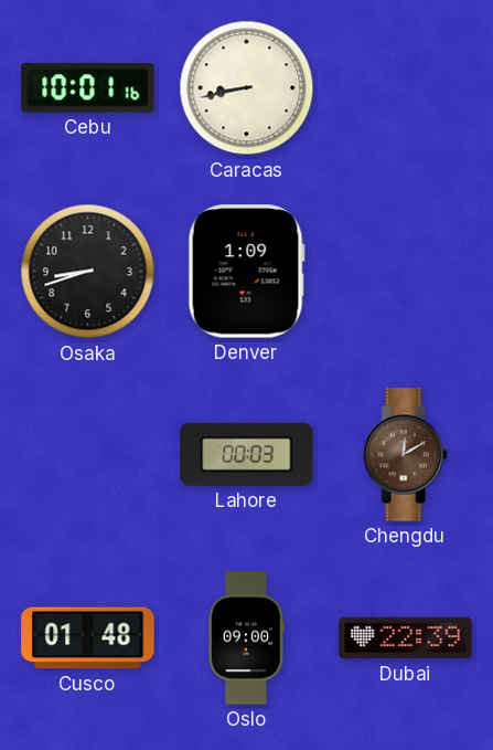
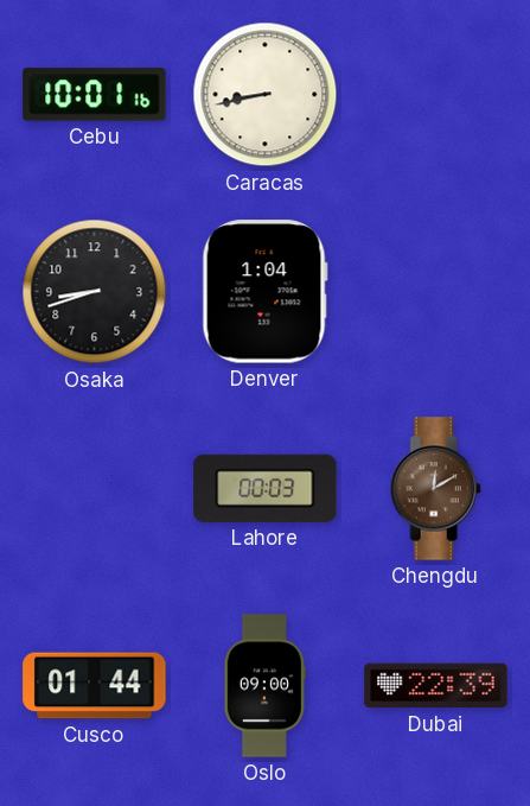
Denver: 1:09 -> 1:04
Cusco: 01:48 -> 01:44
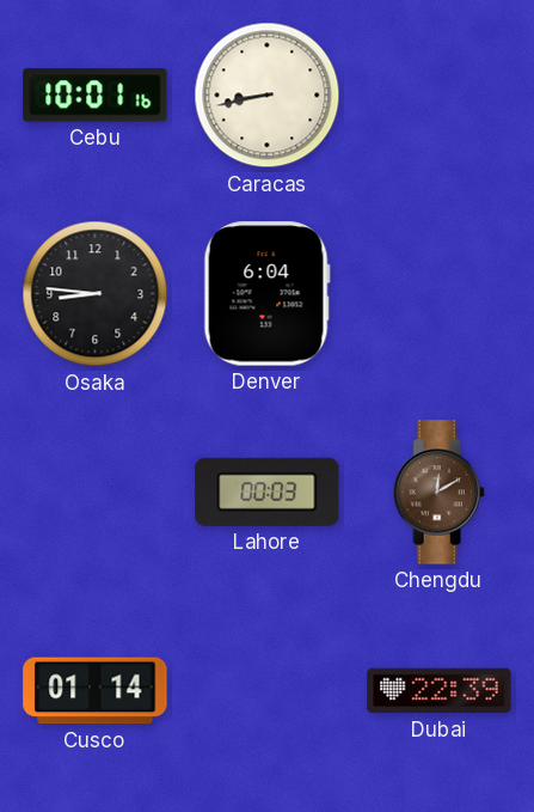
Osaka: 8:42 -> 8:46
Denver: 1:04 -> 6:04
Cusco: 01:44 -> 01:14
Oslo: 09:00 -> none
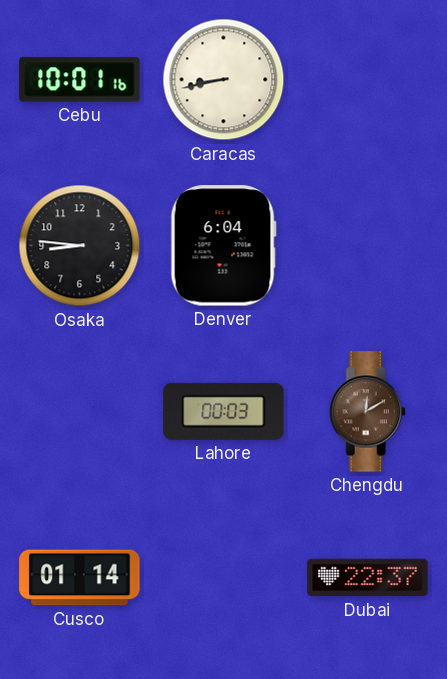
Dubai: 22:39 -> 22:37
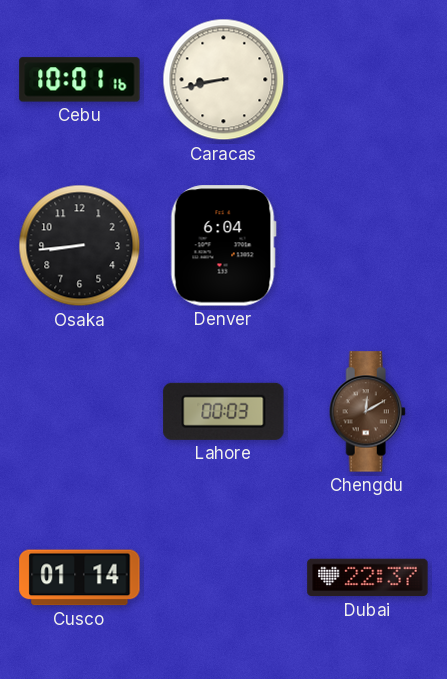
Osaka: 8:46 -> 8:44
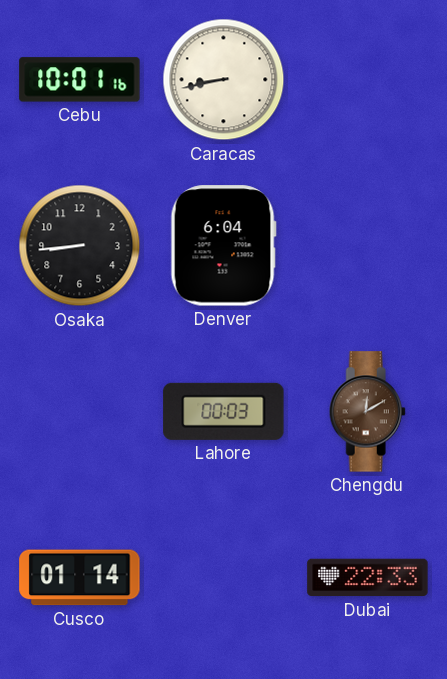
Dubai: 22:37 -> 22:33
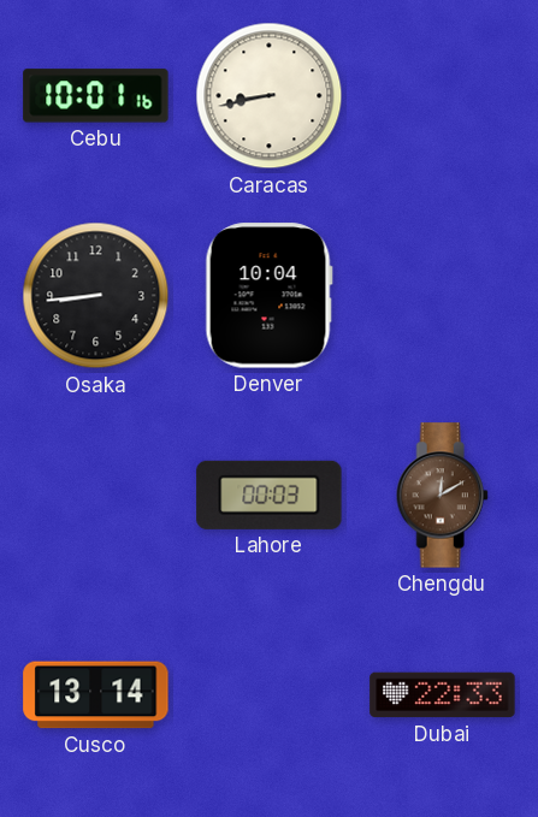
Denver: 6:04 -> 10:04
Cusco: 01:14 -> 13:14
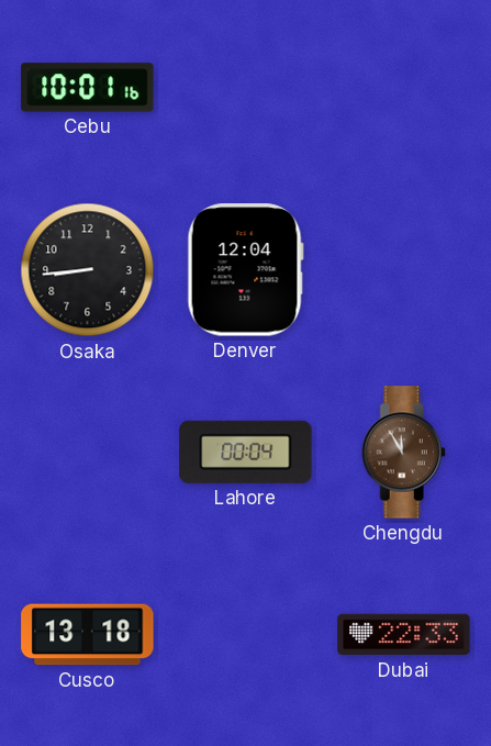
Caracas: 8:43 -> none
Denver: 10:04 -> 12:04
Lahore: 00:03 -> 00:04
Chengdu: 12:10 -> 11:55
Cusco: 13:14 -> 13:18
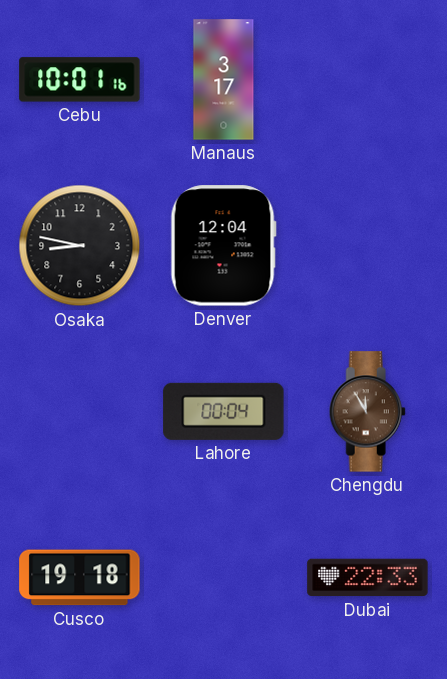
Manaus: none -> 3:17
Osaka: 8:44 -> 8:47
Cusco: 13:18 -> 19:18
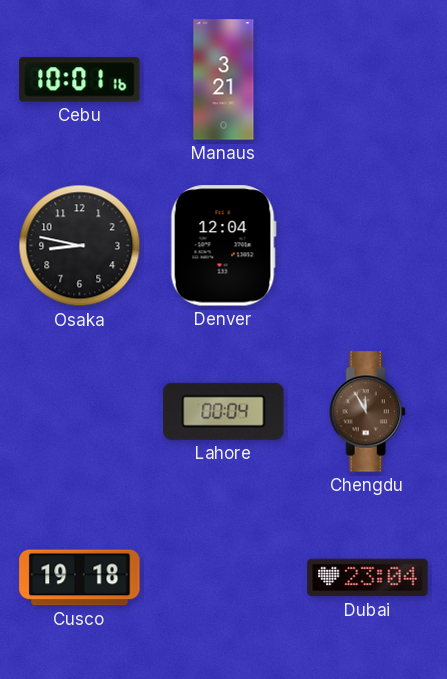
Manaus: 3:17 -> 3:21
Dubai: 22:33 -> 23:04
